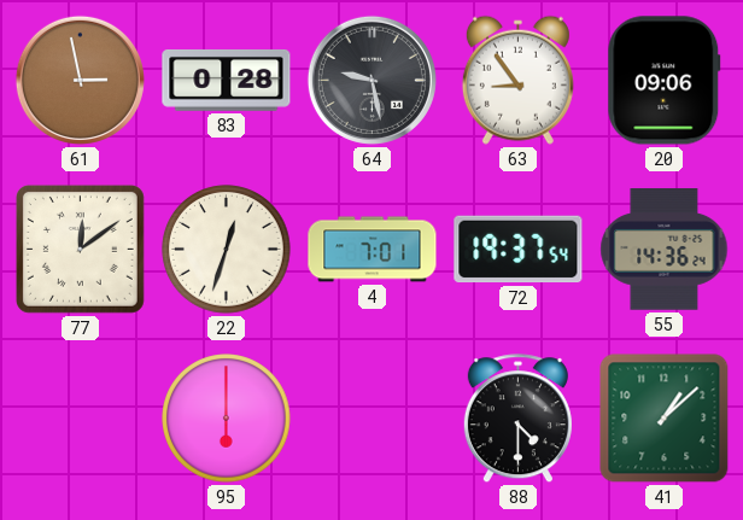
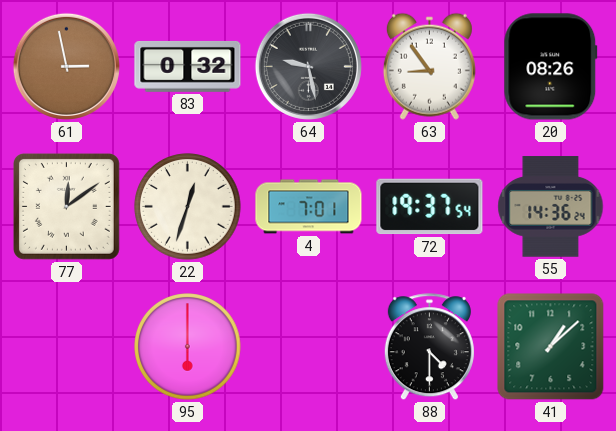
83: 0:28 -> 0:32
20: 09:06 -> 08:26
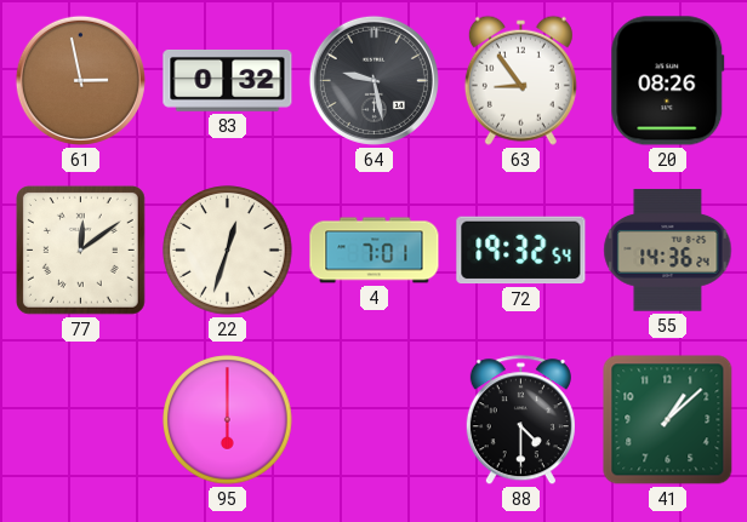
72: 19:37 -> 19:32
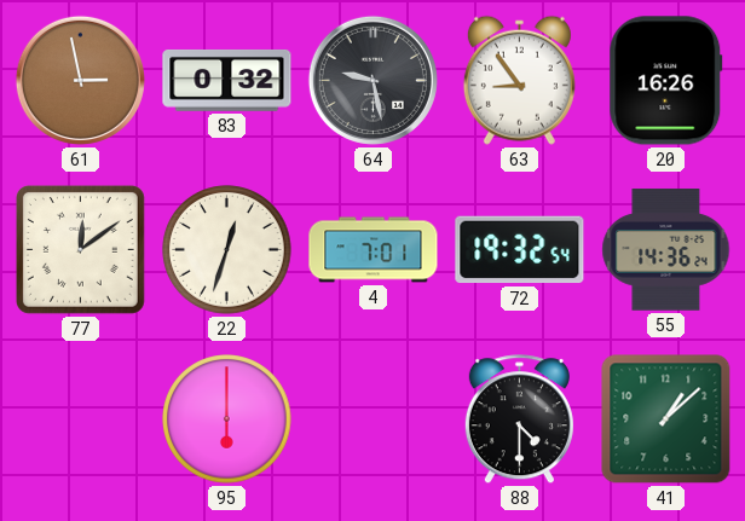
20: 08:26 -> 16:26
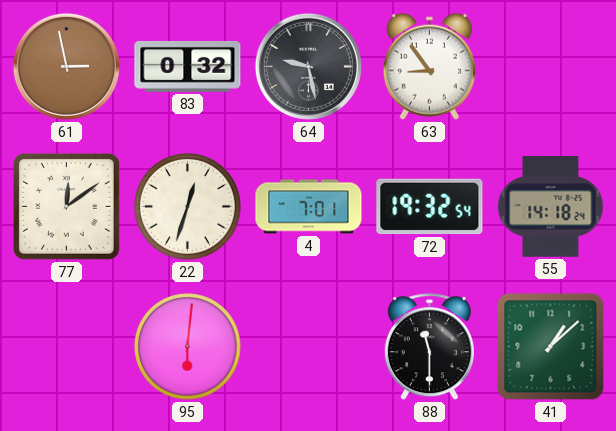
20: 16:26 -> none
55: 14:36 -> 14:18
95: 6:00 -> 6:01
88: 4:30 -> 11:30
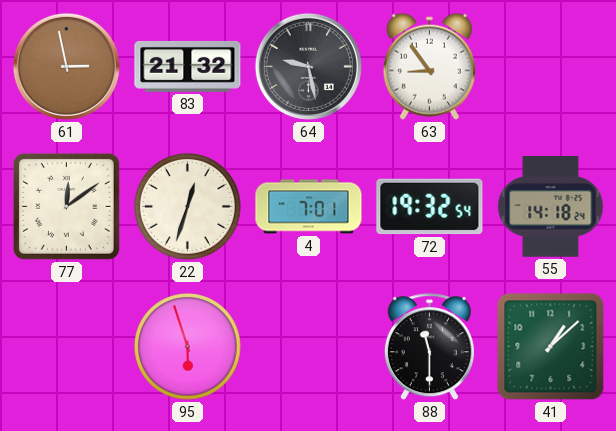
83: 0:32 -> 21:32
95: 6:01 -> 5:57
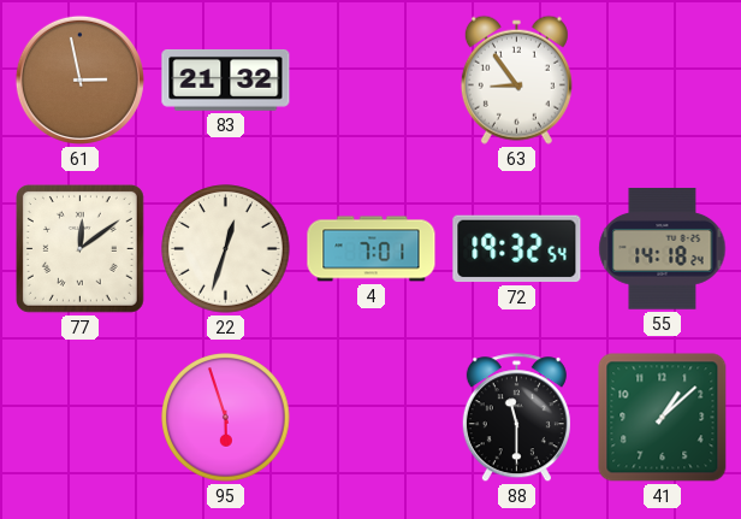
64: 9:28 -> none
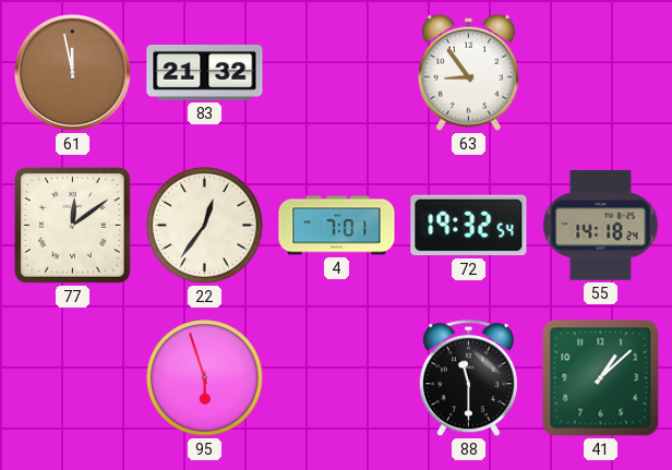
61: 2:58 -> 11:58
22: 12:33 -> 12:36
